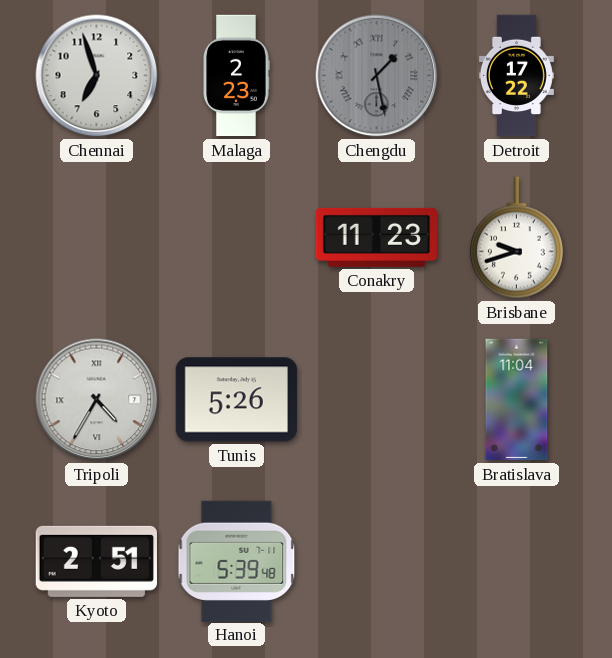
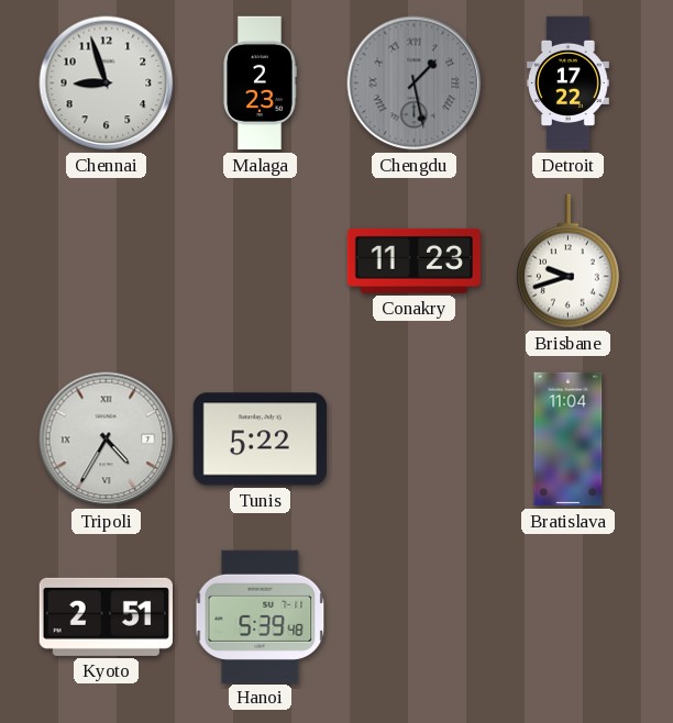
Chennai: 6:57 -> 8:57
Tunis: 5:26 -> 5:22
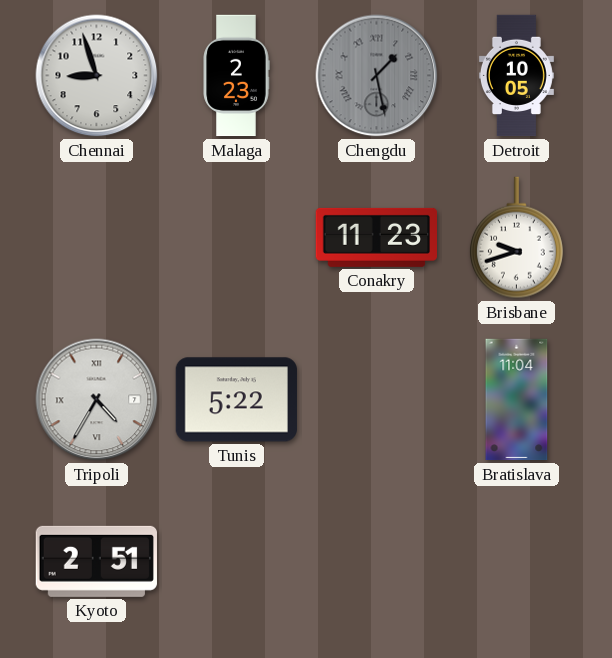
Detroit: 17:22 -> 10:05
Hanoi: 5:39 -> none
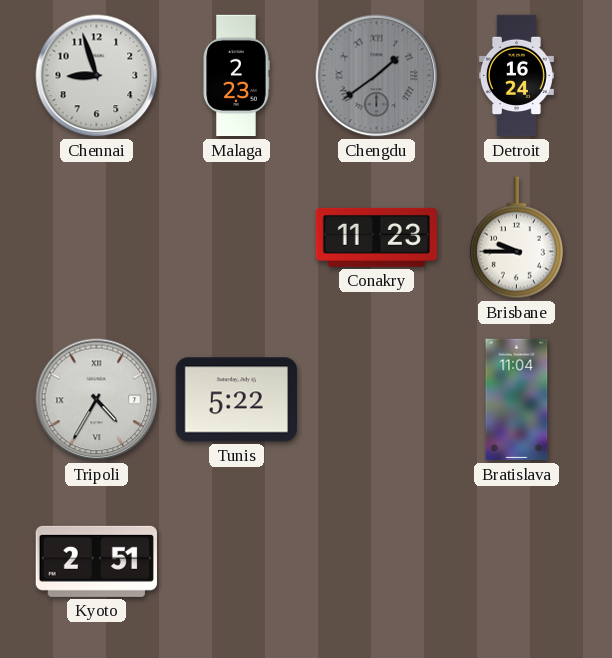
Chengdu: 1:28 -> 1:39
Detroit: 10:05 -> 16:24
Brisbane: 9:42 -> 9:45
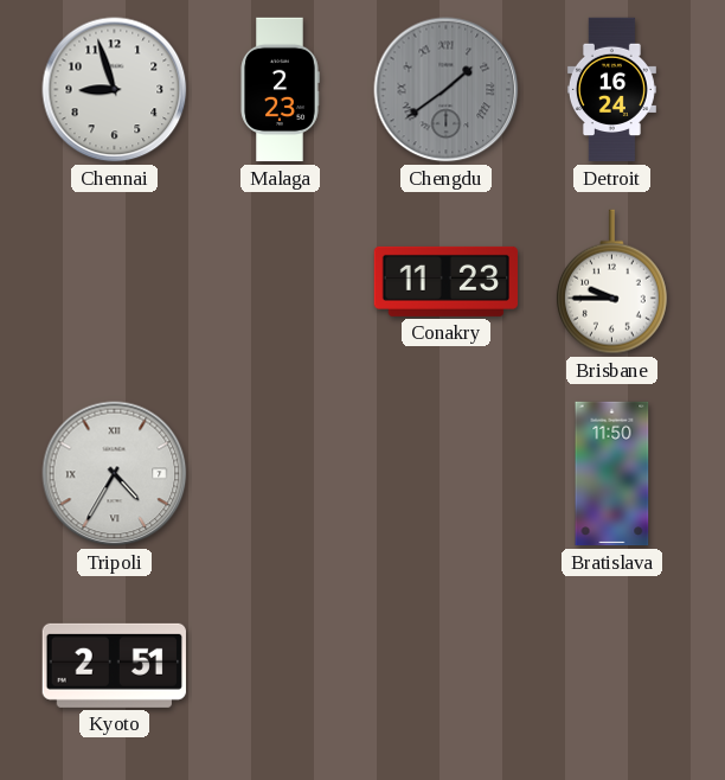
Tunis: 5:22 -> none
Bratislava: 11:04 -> 11:50
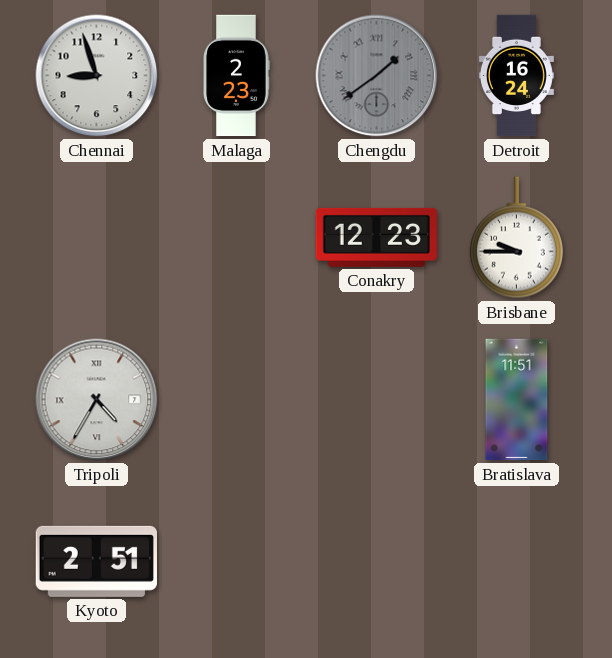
Conakry: 11:23 -> 12:23
Bratislava: 11:50 -> 11:51
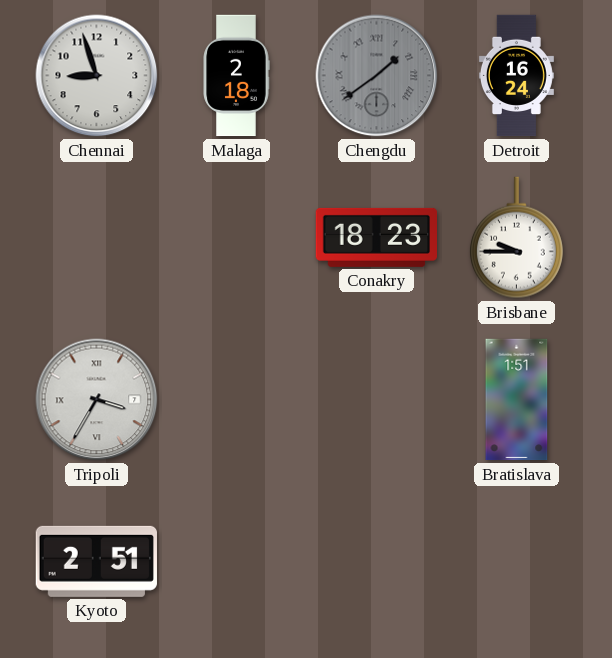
Malaga: 2:23 -> 2:18
Conakry: 12:23 -> 18:23
Tripoli: 4:35 -> 3:35
Bratislava: 11:51 -> 1:51
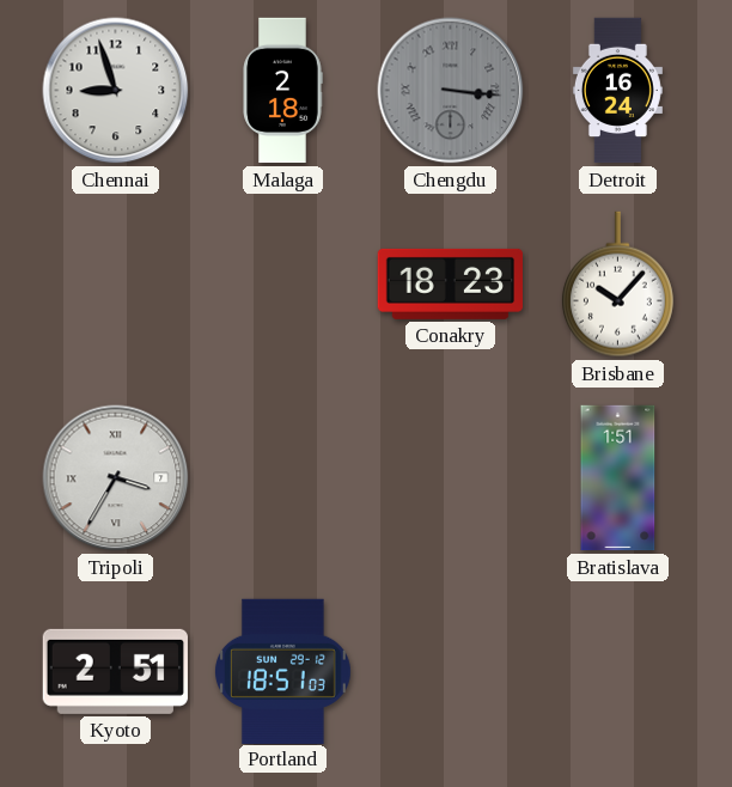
Chengdu: 1:39 -> 3:16
Brisbane: 9:45 -> 10:07
Portland: none -> 18:51
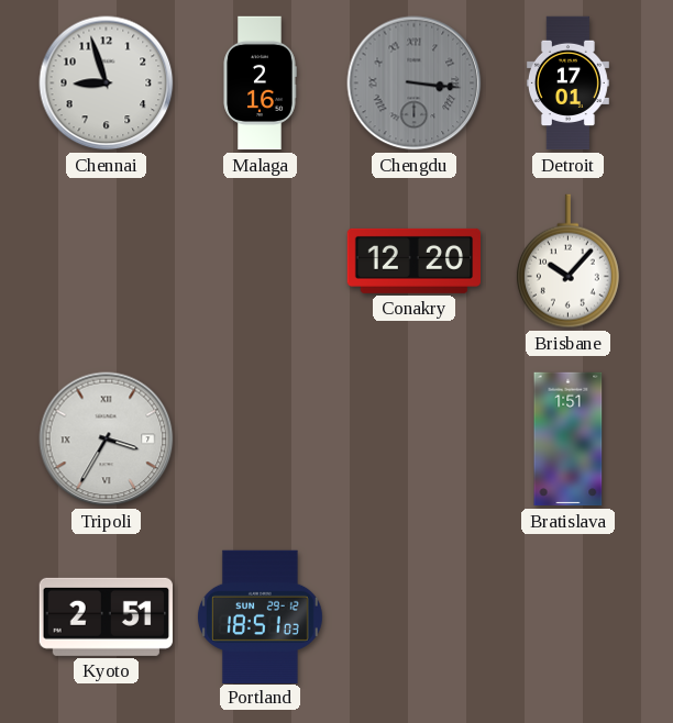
Malaga: 2:18 -> 2:16
Detroit: 16:24 -> 17:01
Conakry: 18:23 -> 12:20
